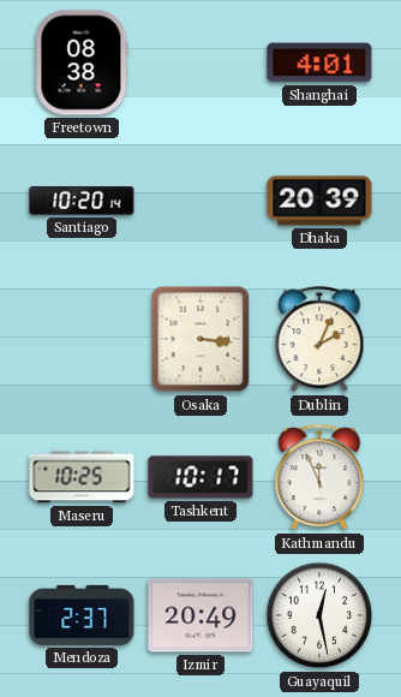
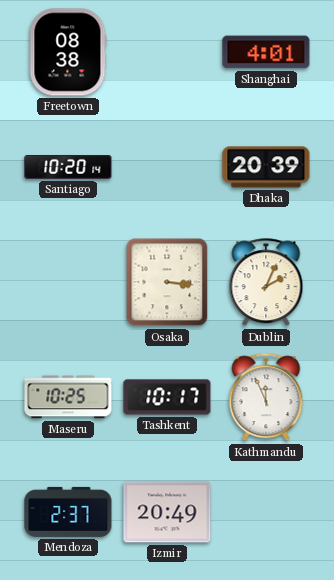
Guayaquil: 12:28 -> none
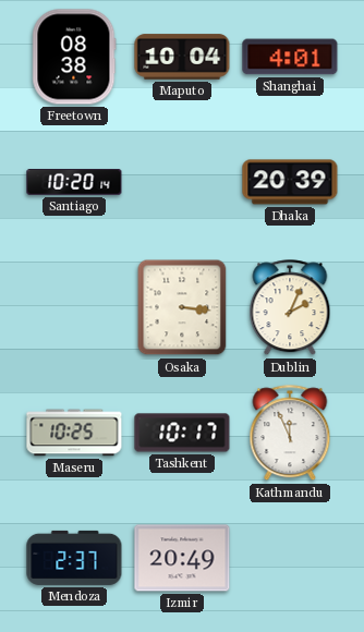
Maputo: none -> 10:04
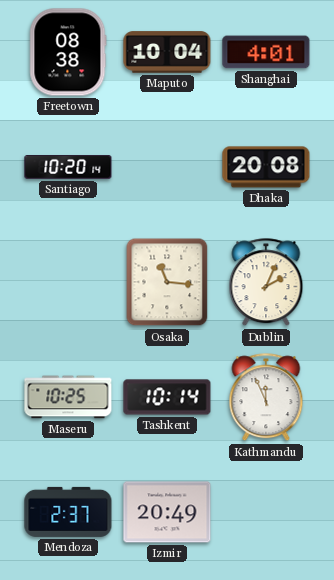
Dhaka: 20:39 -> 20:08
Osaka: 3:16 -> 11:16
Tashkent: 10:17 -> 10:14
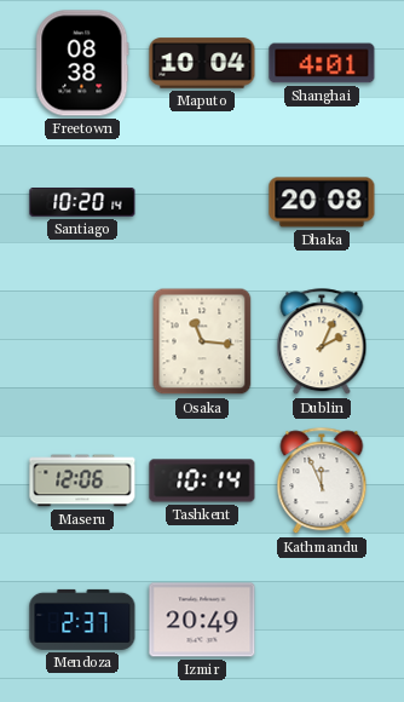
Maseru: 10:25 -> 12:06
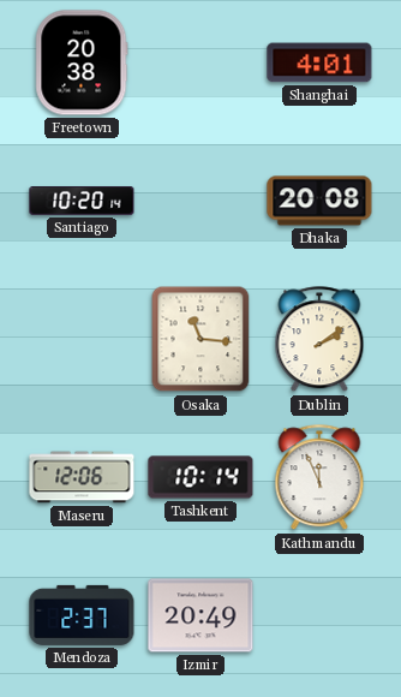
Freetown: 08:38 -> 20:38
Maputo: 10:04 -> none
Dublin: 2:04 -> 2:09
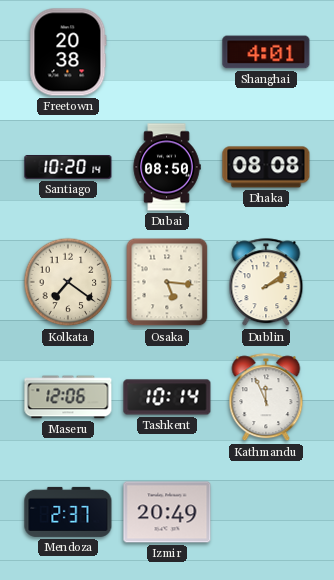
Dubai: none -> 08:50
Dhaka: 20:08 -> 08:08
Kolkata: none -> 7:21
Osaka: 11:16 -> 5:16
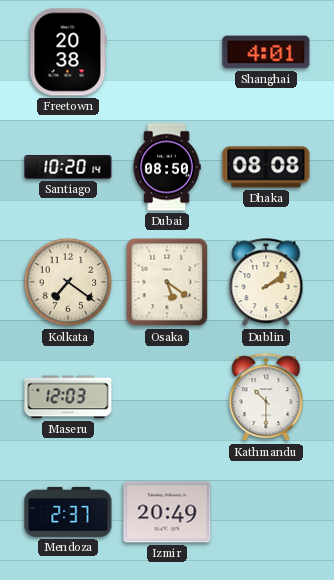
Osaka: 5:16 -> 5:21
Maseru: 12:06 -> 12:03
Tashkent: 10:14 -> none
Kathmandu: 11:56 -> 10:30
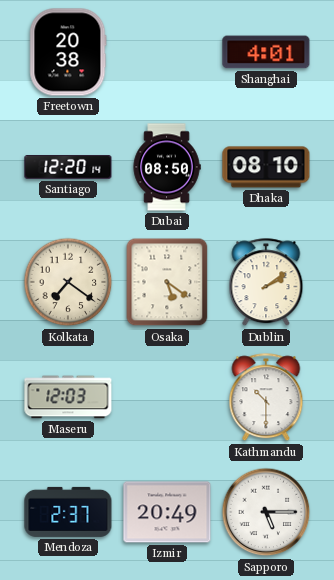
Santiago: 10:20 -> 12:20
Dhaka: 08:08 -> 08:10
Sapporo: none -> 5:15
